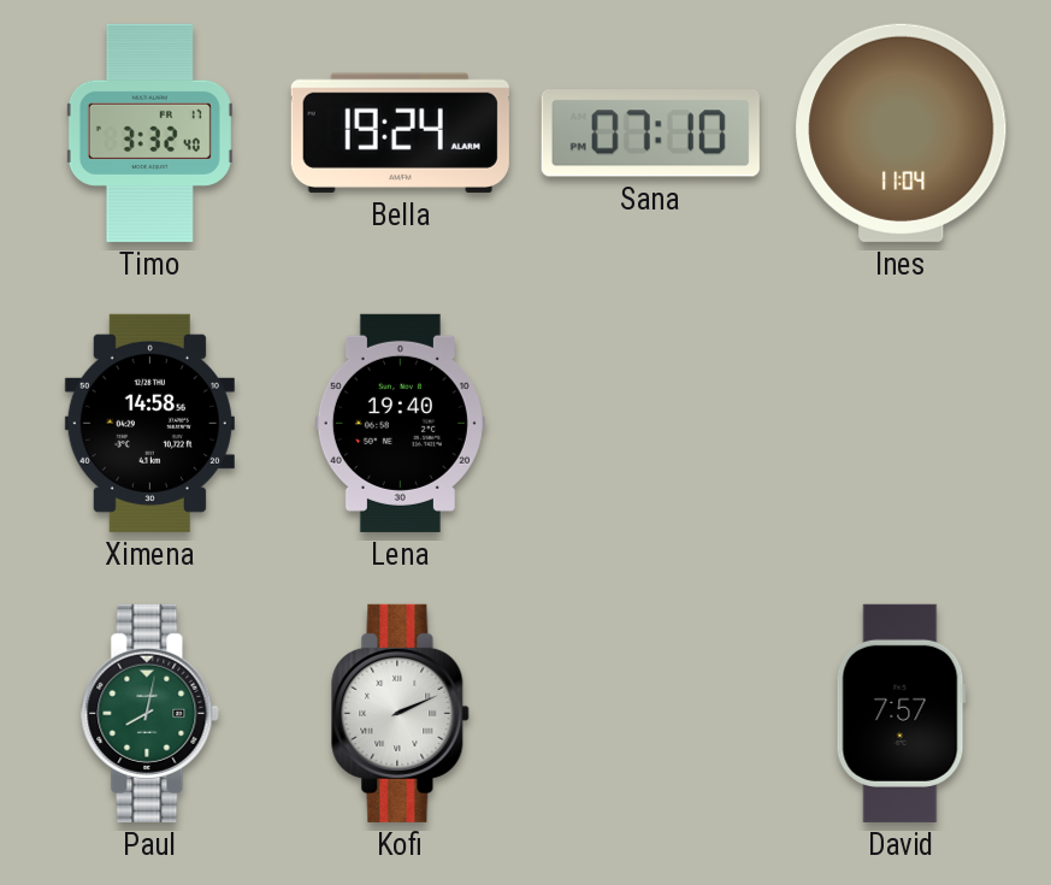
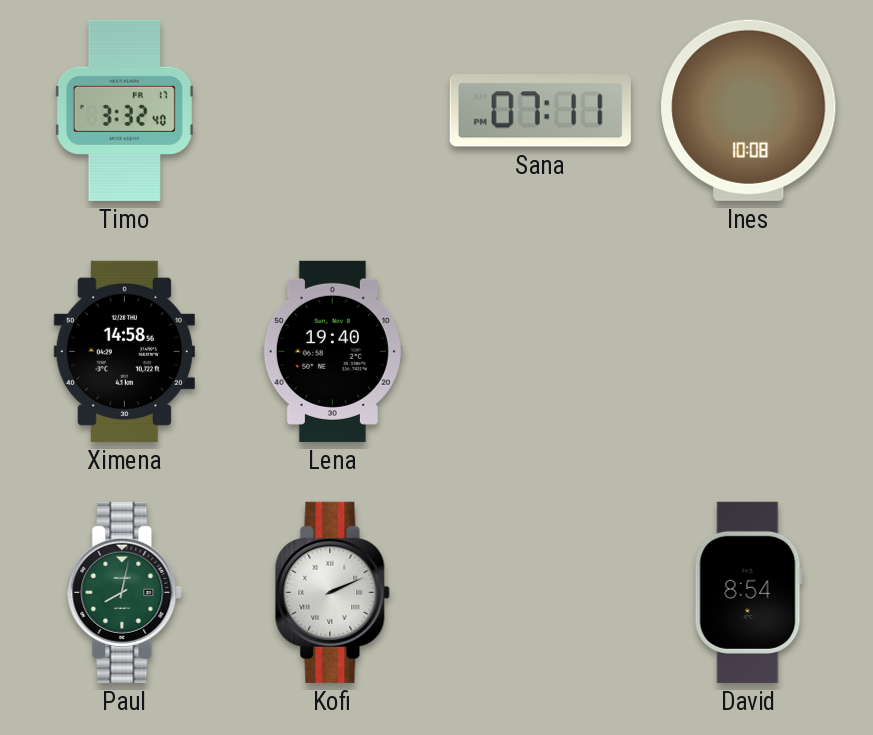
Bella: 19:24 -> none
Sana: 07:10 -> 07:11
Ines: 11:04 -> 10:08
David: 7:57 -> 8:54
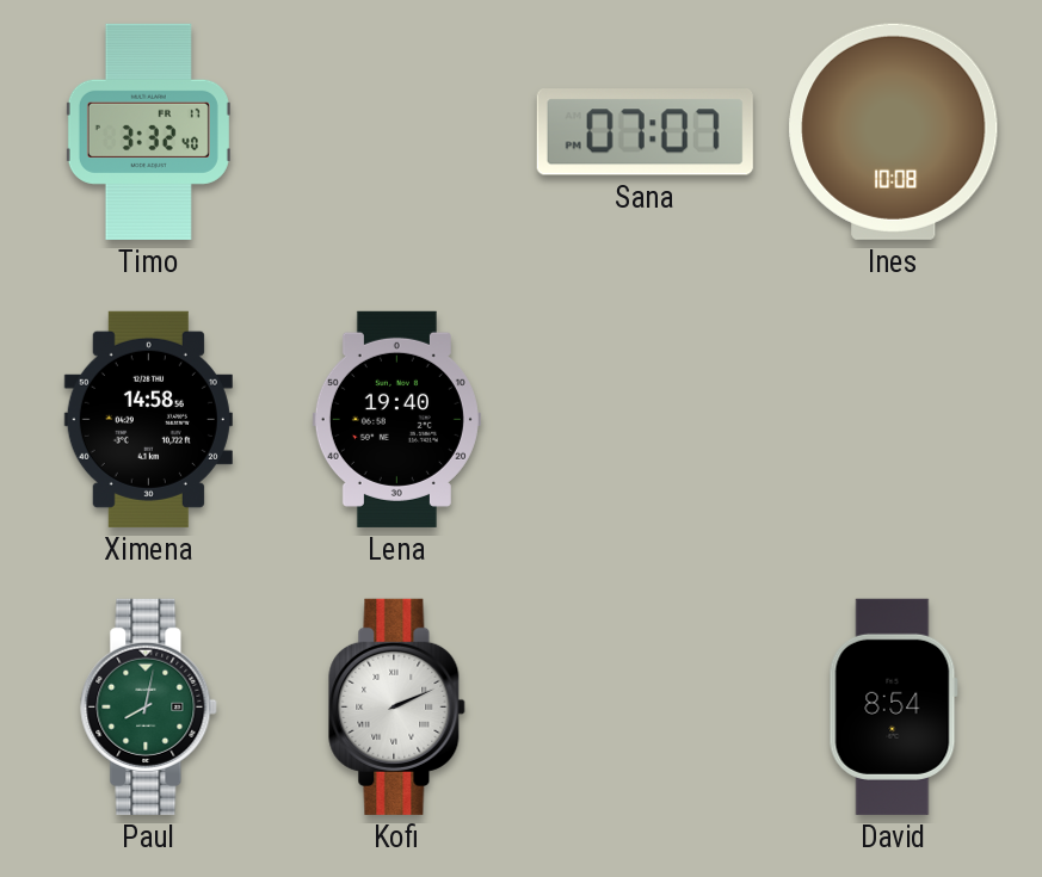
Sana: 07:11 -> 07:07
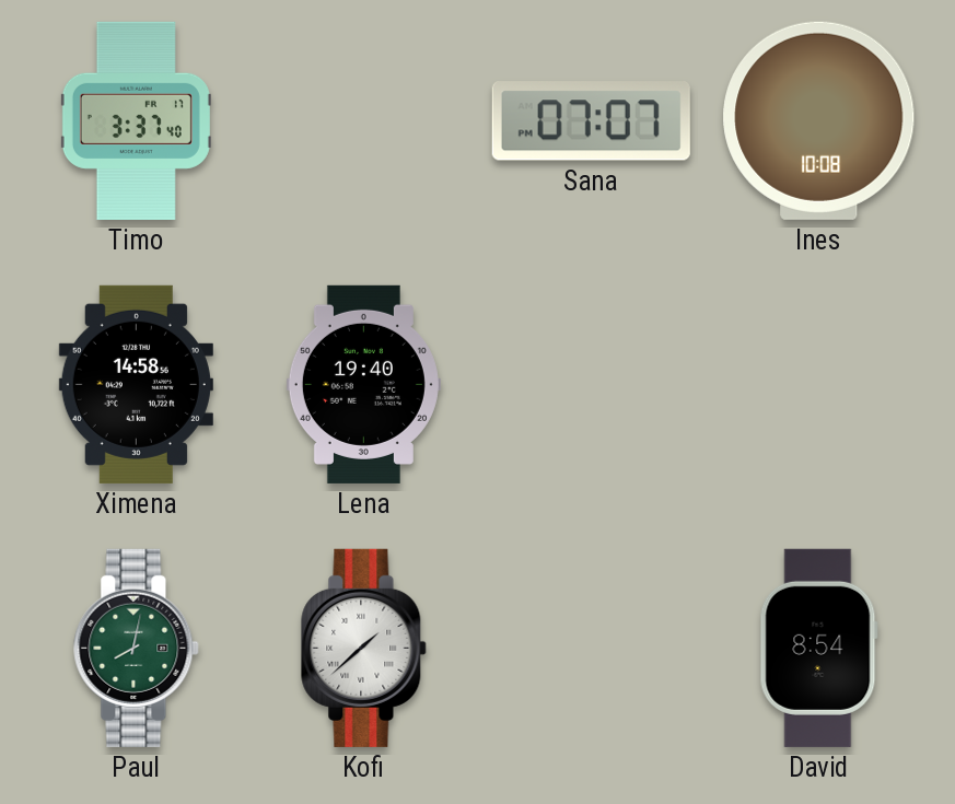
Timo: 3:32 -> 3:37
Kofi: 2:11 -> 1:38
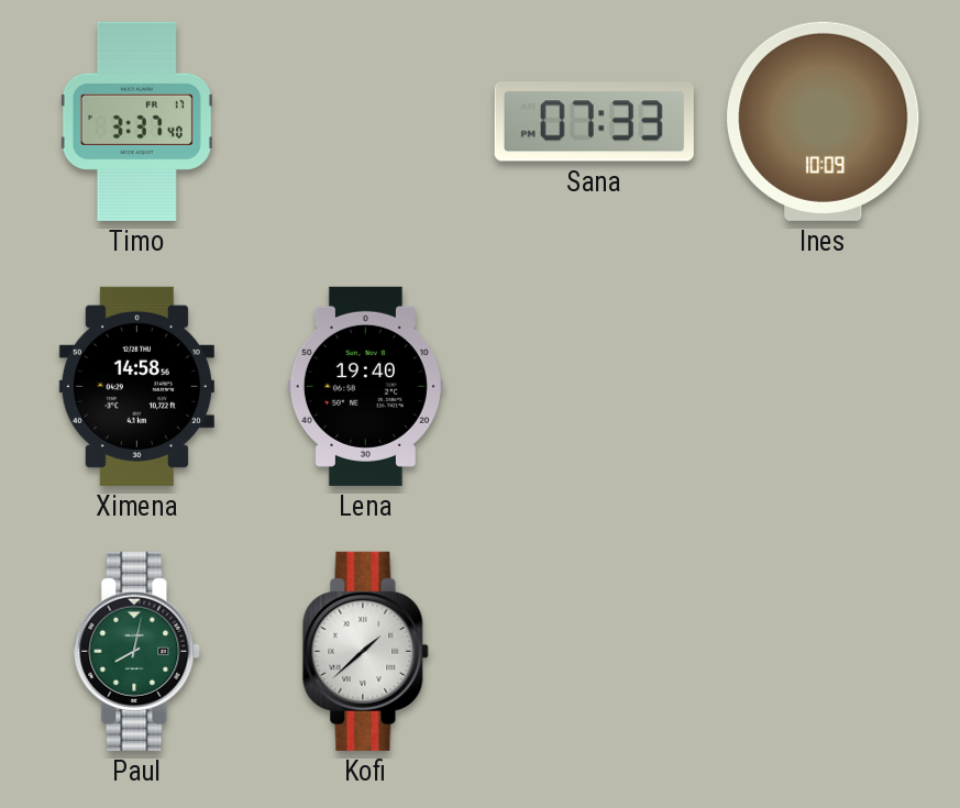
Sana: 07:07 -> 07:33
Ines: 10:08 -> 10:09
David: 8:54 -> none
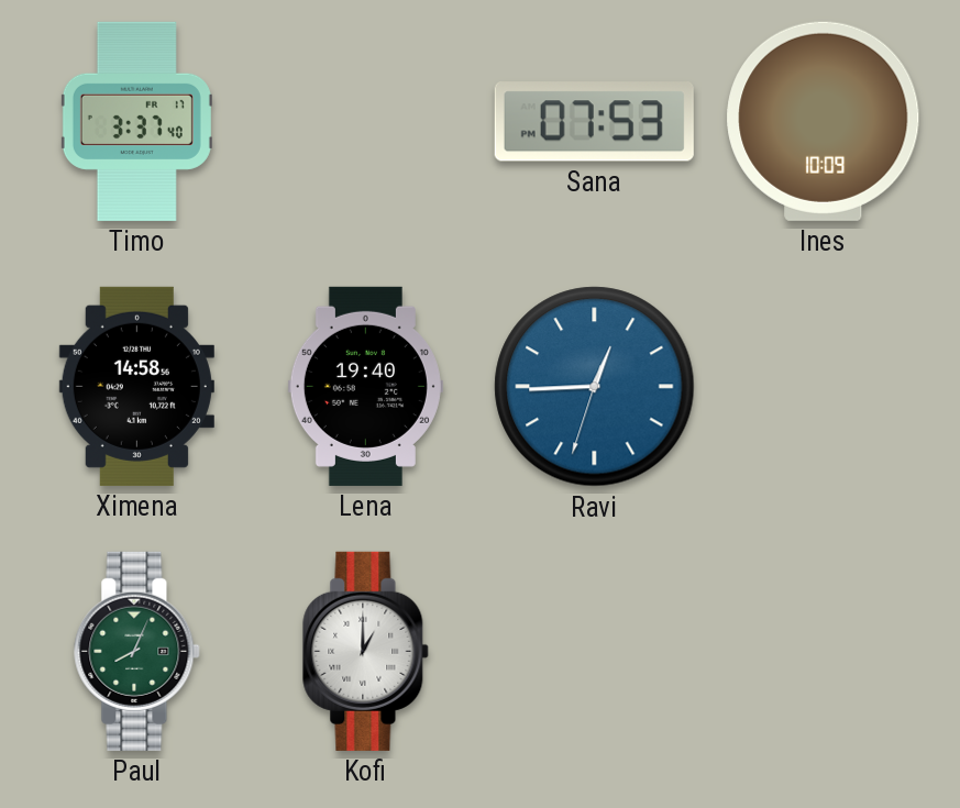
Sana: 07:33 -> 07:53
Ravi: none -> 12:44
Paul: 8:02 -> 8:04
Kofi: 1:38 -> 1:00
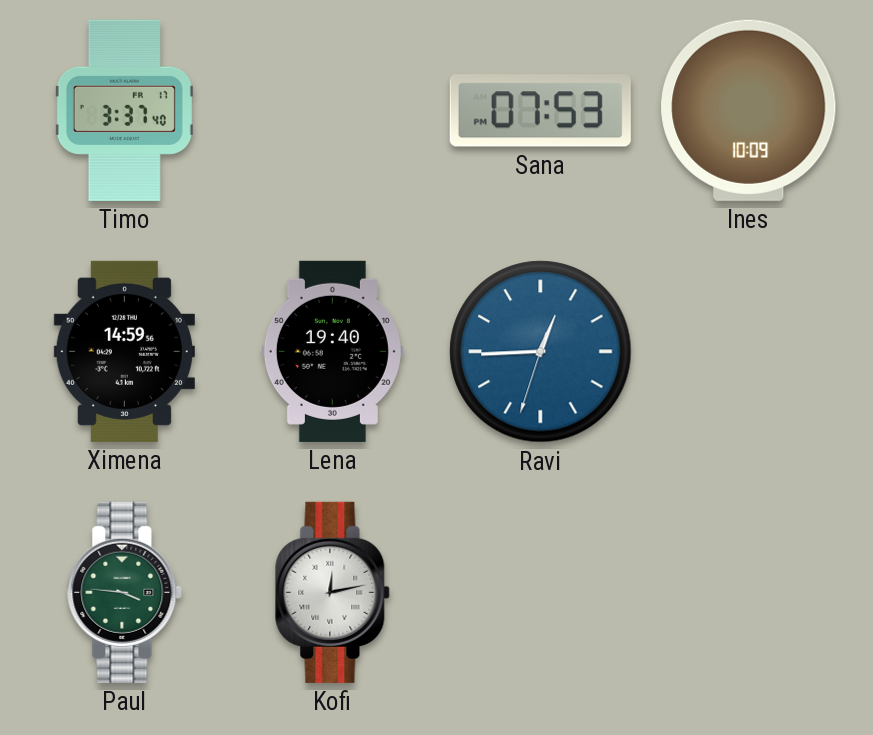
Ximena: 14:58 -> 14:59
Paul: 8:04 -> 3:46
Kofi: 1:00 -> 12:13
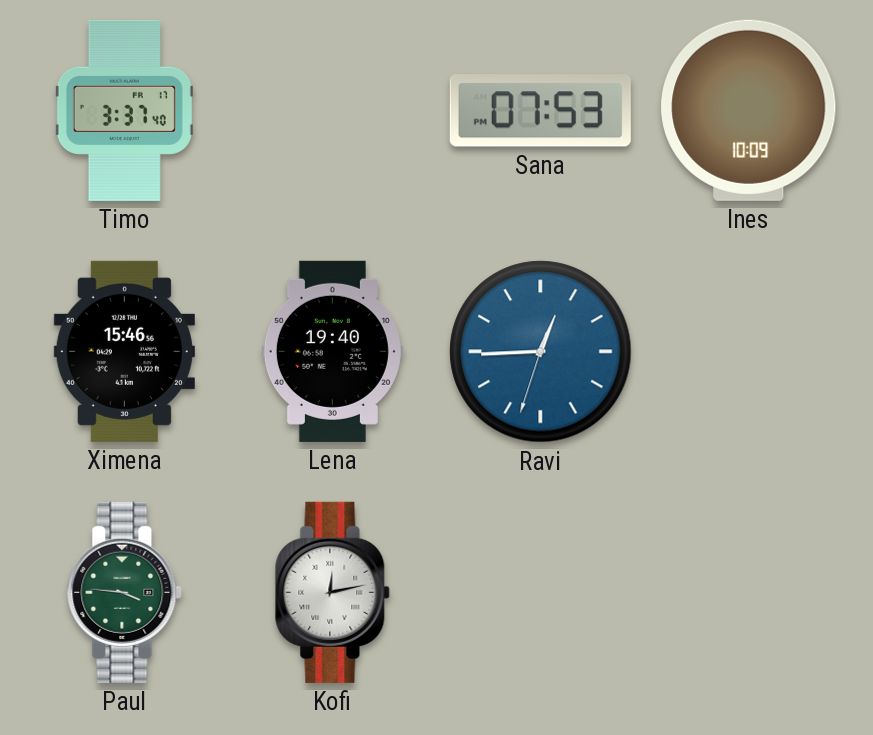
Ximena: 14:59 -> 15:46
